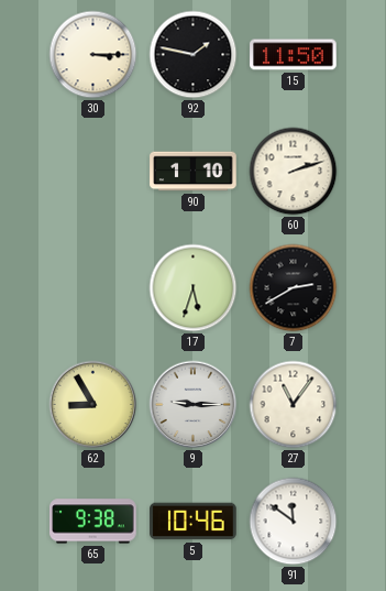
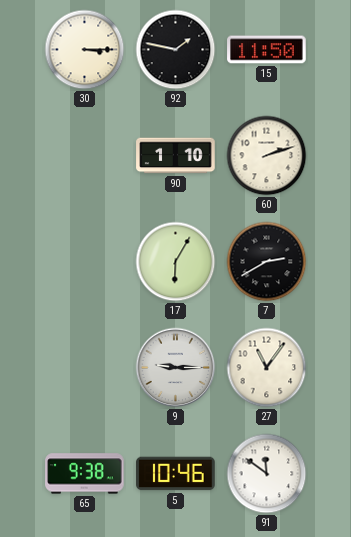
17: 5:33 -> 6:05
62: 8:55 -> none
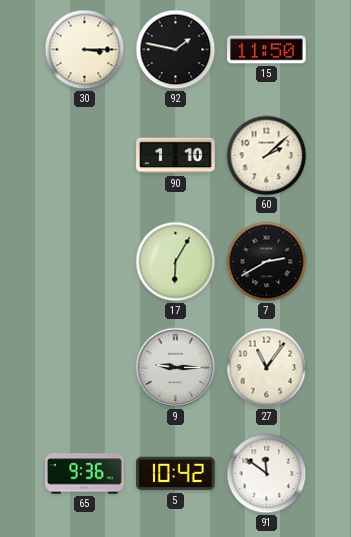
60: 2:12 -> 2:08
65: 9:38 -> 9:36
5: 10:46 -> 10:42
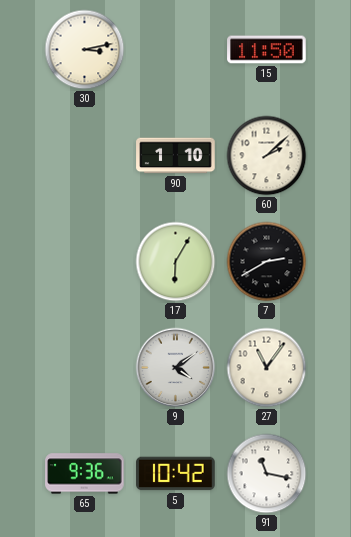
30: 3:15 -> 3:13
92: 1:47 -> none
9: 9:15 -> 4:09
91: 11:51 -> 11:17
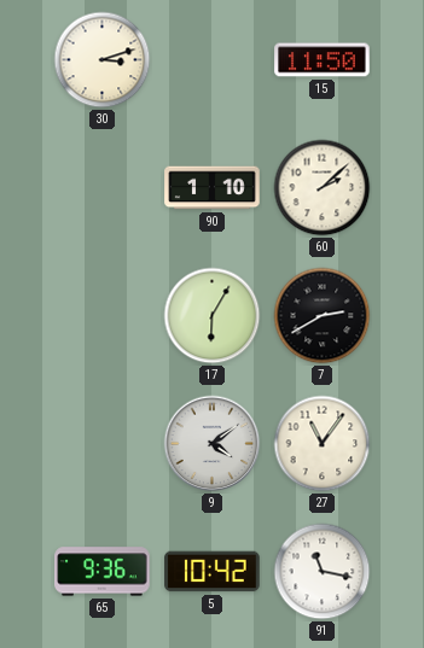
30: 3:13 -> 3:12
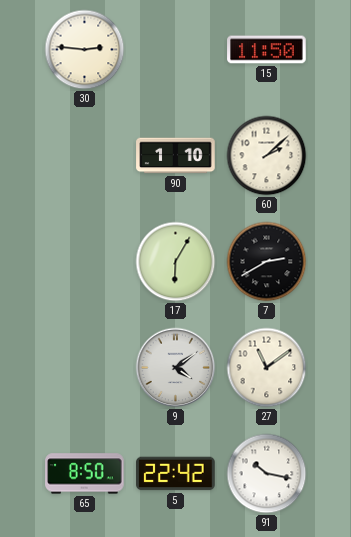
30: 3:12 -> 2:46
27: 11:06 -> 11:09
65: 9:36 -> 8:50
5: 10:42 -> 22:42
91: 11:17 -> 10:17
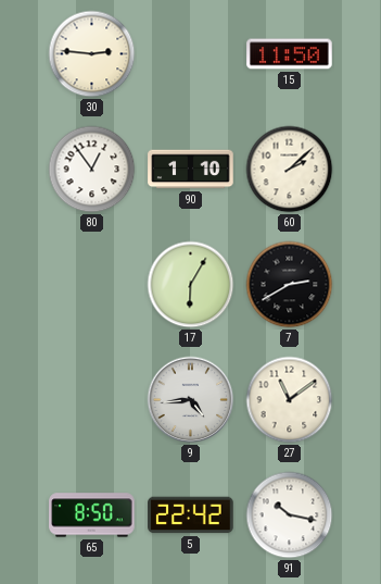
80: none -> 12:54
9: 4:09 -> 4:44
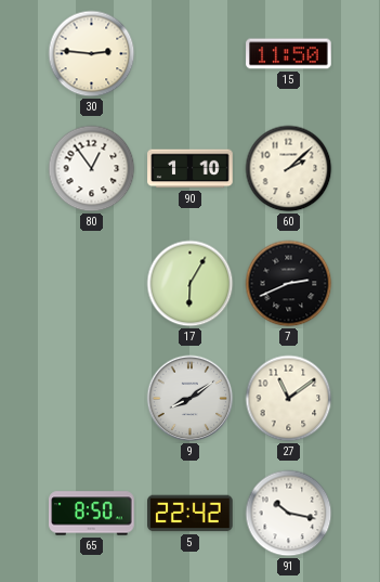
7: 2:40 -> 2:41
9: 4:44 -> 8:09
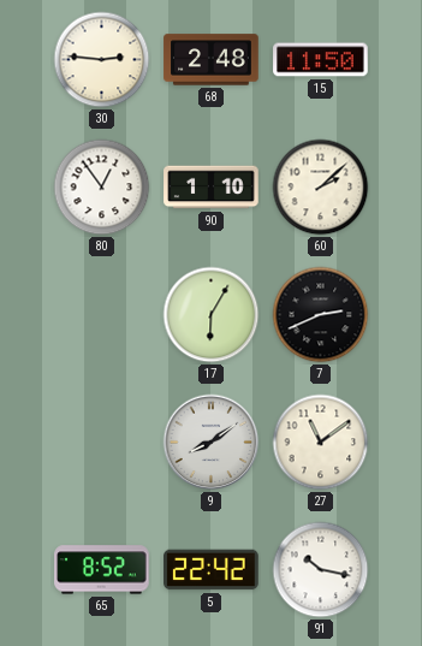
68: none -> 2:48
65: 8:50 -> 8:52
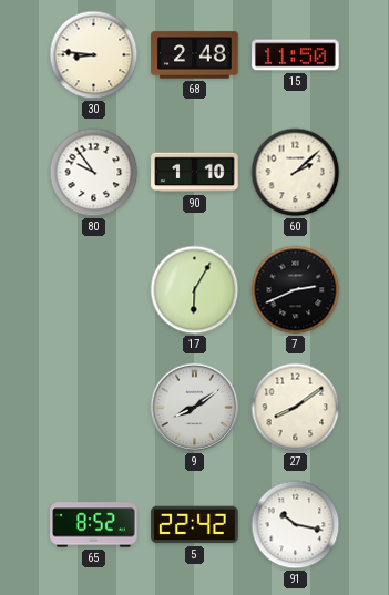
30: 2:46 -> 8:46
80: 12:54 -> 9:54
27: 11:09 -> 8:09
